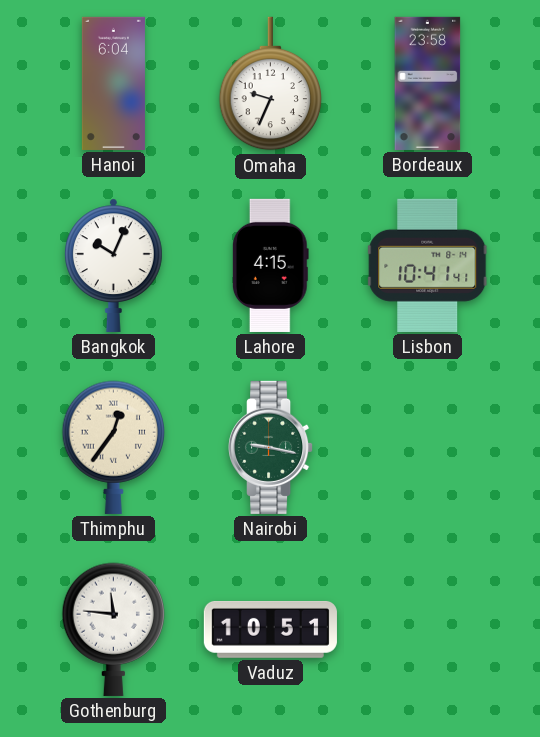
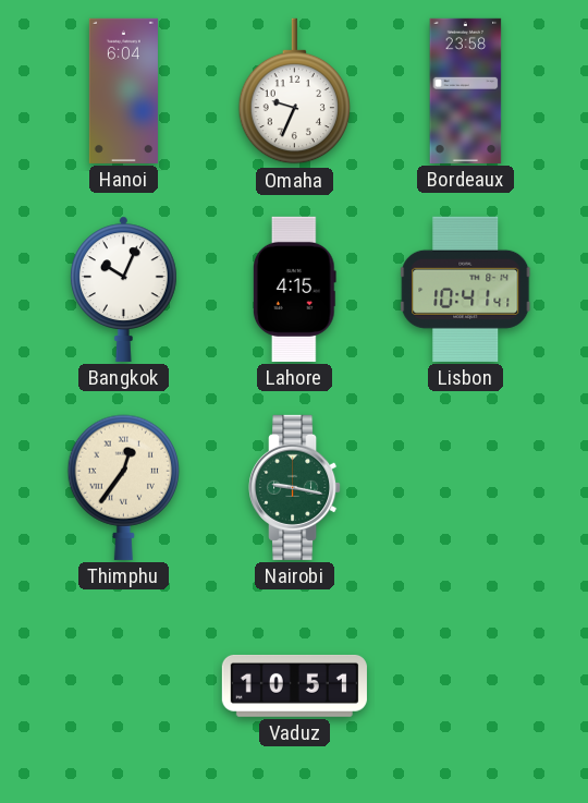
Gothenburg: 11:46 -> none
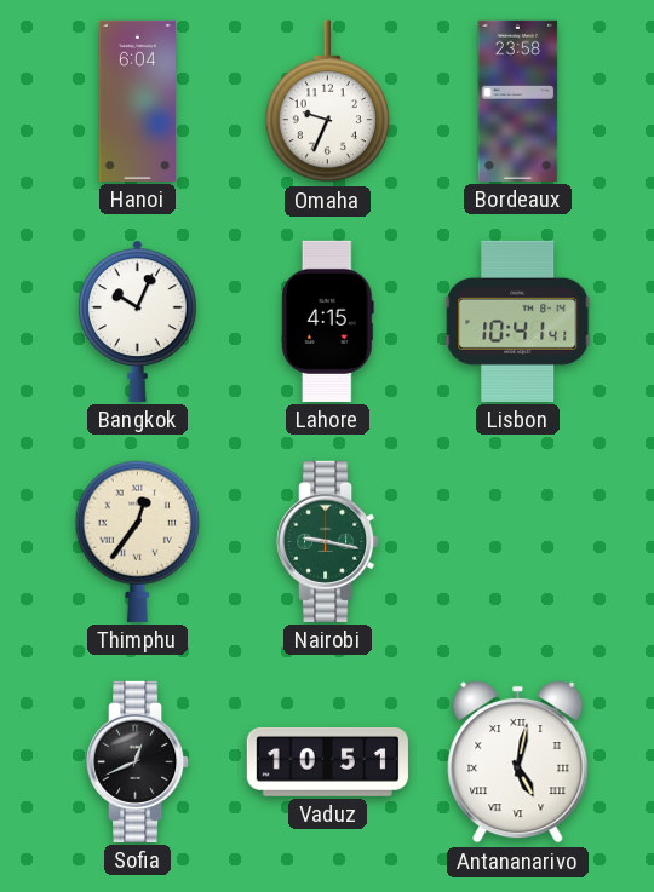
Sofia: none -> 12:41
Antananarivo: none -> 5:02
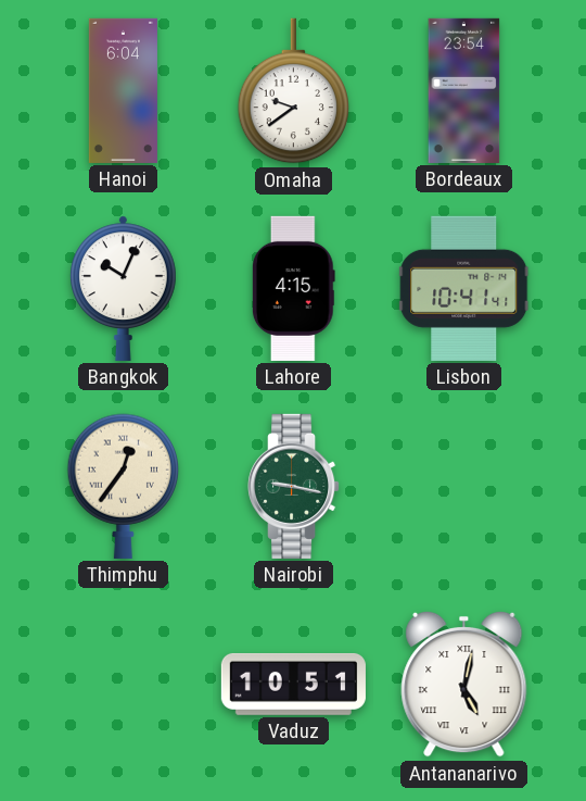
Omaha: 9:34 -> 9:39
Bordeaux: 23:58 -> 23:54
Sofia: 12:41 -> none
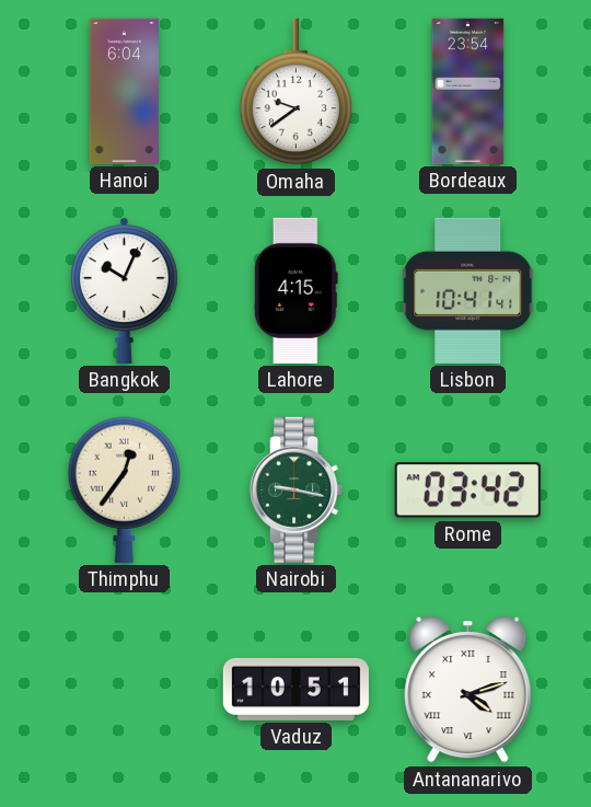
Rome: none -> 03:42
Antananarivo: 5:02 -> 4:12
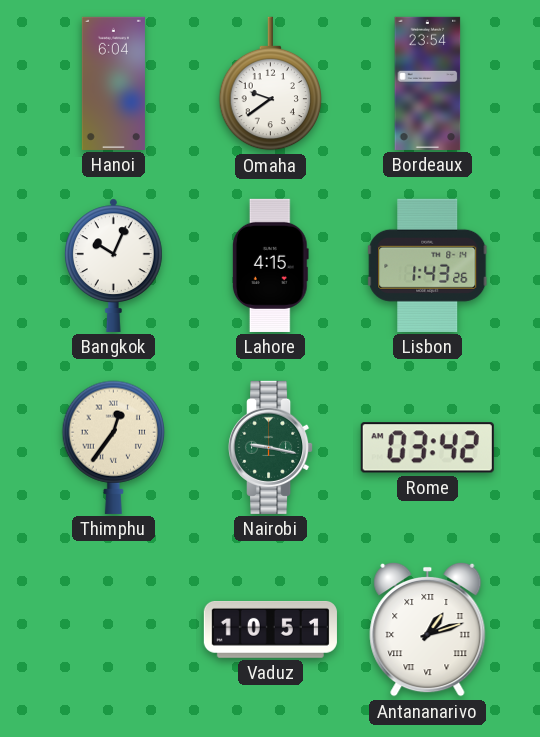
Lisbon: 10:41 -> 1:43
Antananarivo: 4:12 -> 1:12
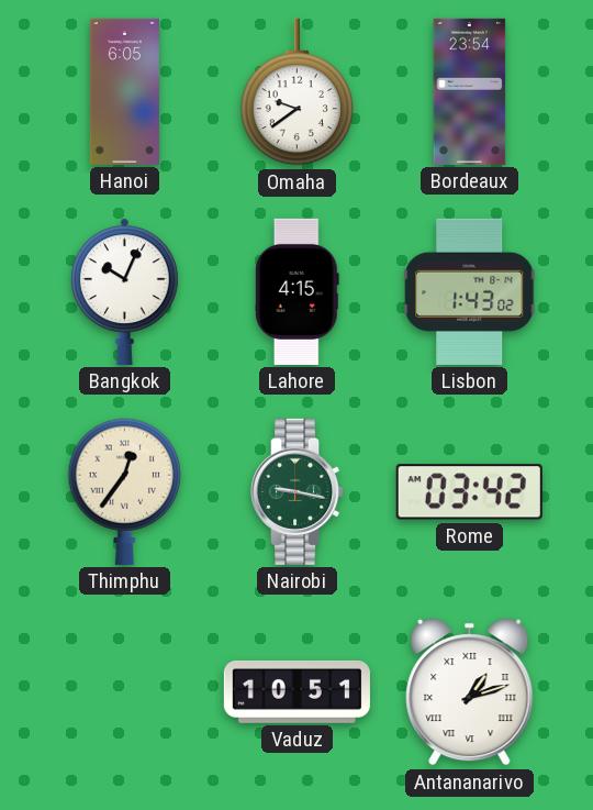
Hanoi: 6:04 -> 6:05
Lisbon: 1:43:26 -> 1:43:02
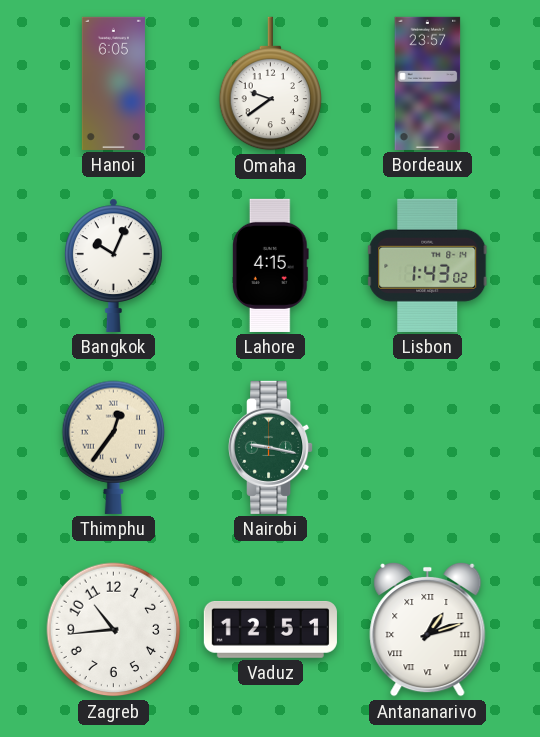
Bordeaux: 23:54 -> 23:57
Rome: 03:42 -> none
Zagreb: none -> 10:44
Vaduz: 10:51 -> 12:51
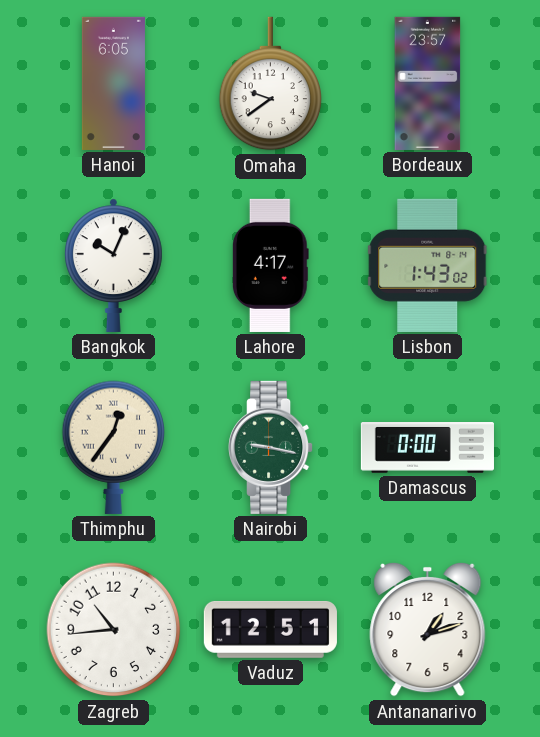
Lahore: 4:15 -> 4:17
Damascus: none -> 0:00
Antananarivo numerals: Roman -> Arabic
